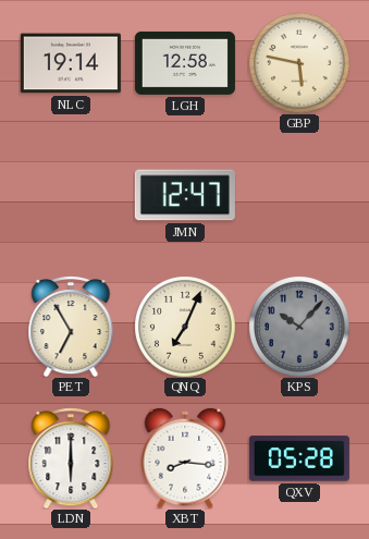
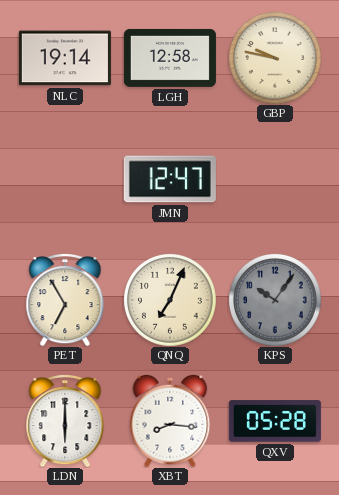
GBP: 5:47 -> 9:47
KPS: 10:07 -> 10:06
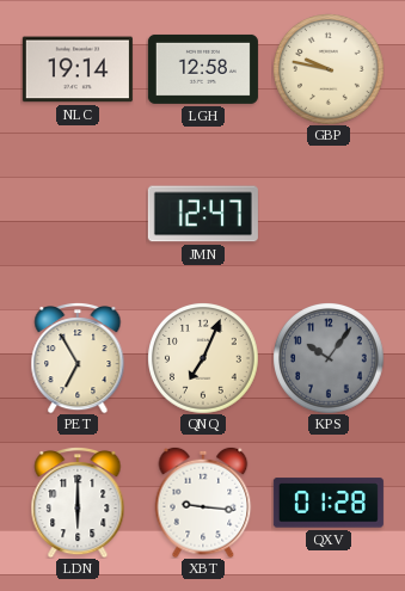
XBT: 8:16 -> 9:16
QXV: 05:28 -> 01:28
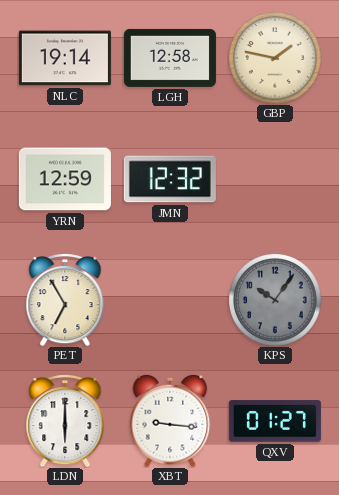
GBP: 9:47 -> 1:47
YRN: none -> 12:59
JMN: 12:47 -> 12:32
QNQ: 7:04 -> none
QXV: 01:28 -> 01:27
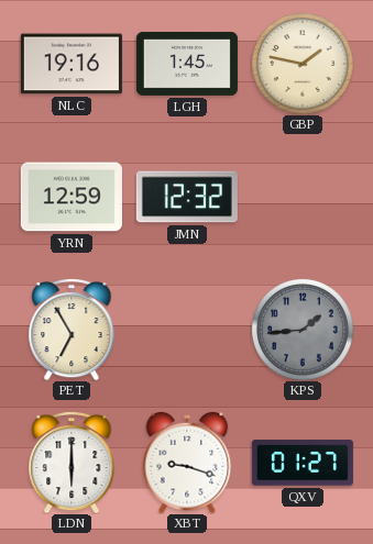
NLC: 19:14 -> 19:16
LGH: 12:58 -> 1:45
KPS: 10:06 -> 1:44
XBT: 9:16 -> 9:18
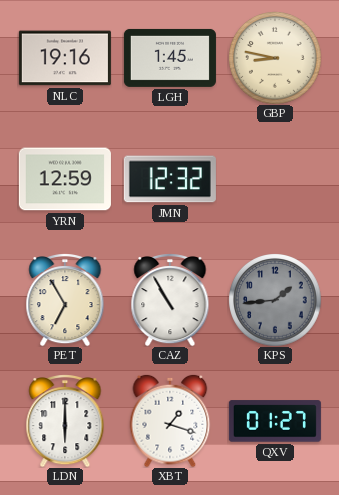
GBP: 1:47 -> 8:47
CAZ: none -> 10:55
XBT: 9:18 -> 1:18
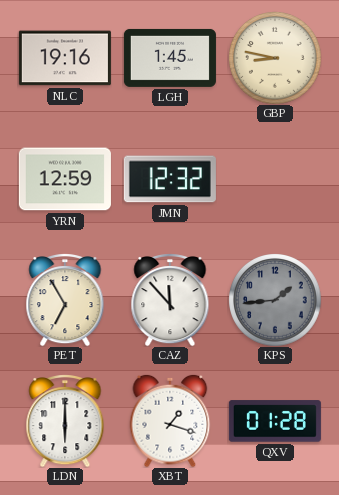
CAZ: 10:55 -> 11:53
QXV: 01:27 -> 01:28
